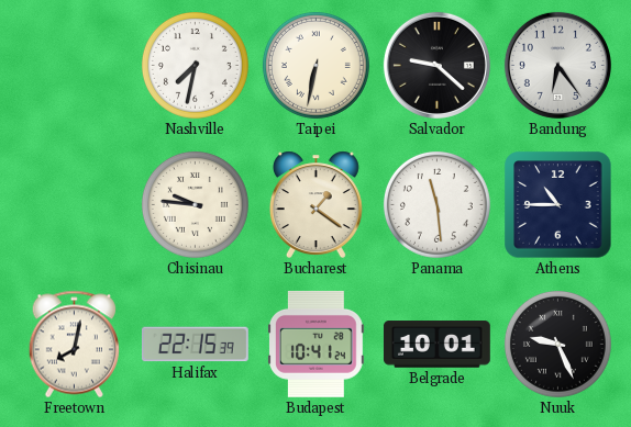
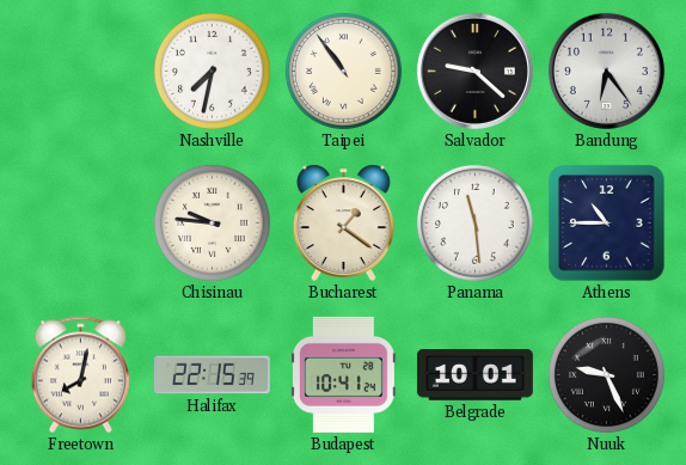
Taipei: 6:32 -> 10:54
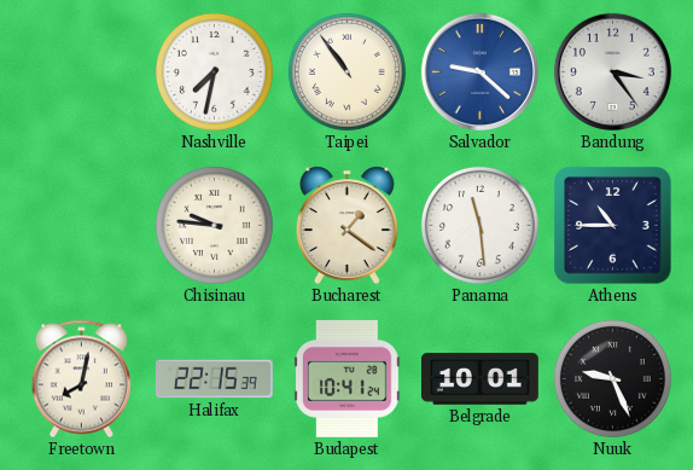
Salvador dial: black -> blue
Bandung: 6:24 -> 3:24
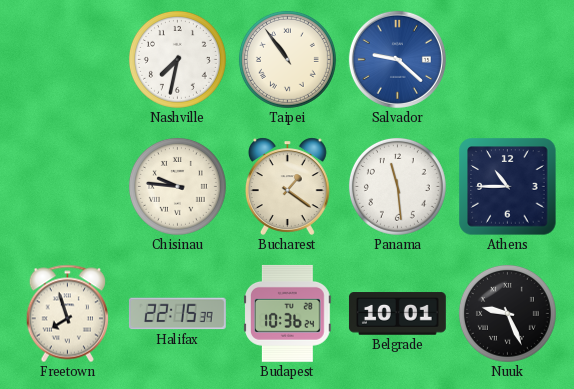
Bandung: 3:24 -> none
Freetown: 8:02 -> 7:57
Budapest: 10:41 -> 10:36
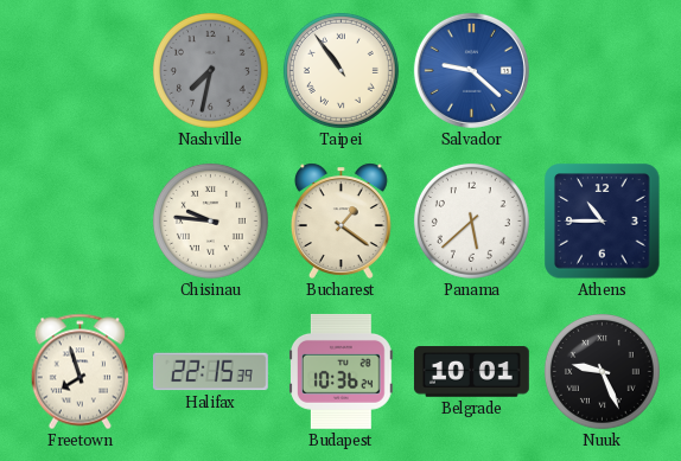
Nashville dial: white -> grey
Panama: 11:29 -> 5:38
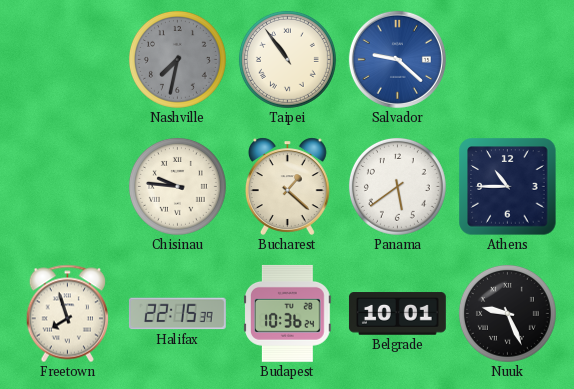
Bucharest: 1:21 -> 1:22
Panama: 5:38 -> 5:39
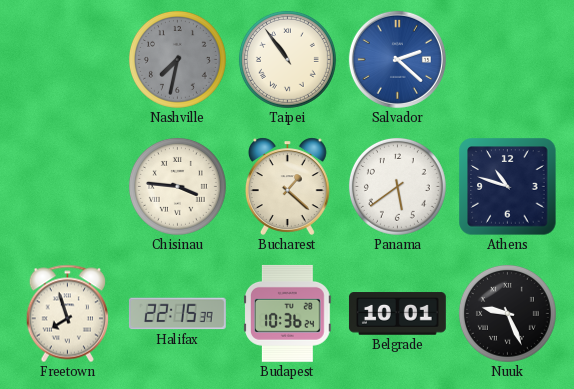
Salvador: 9:22 -> 2:22
Chisinau: 9:46 -> 3:46
Athens: 10:45 -> 10:48
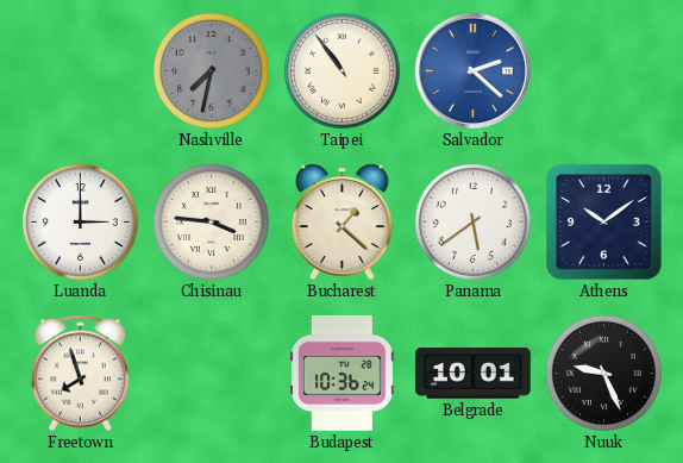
Luanda: none -> 3:00
Athens: 10:48 -> 10:09
Halifax: 22:15 -> none
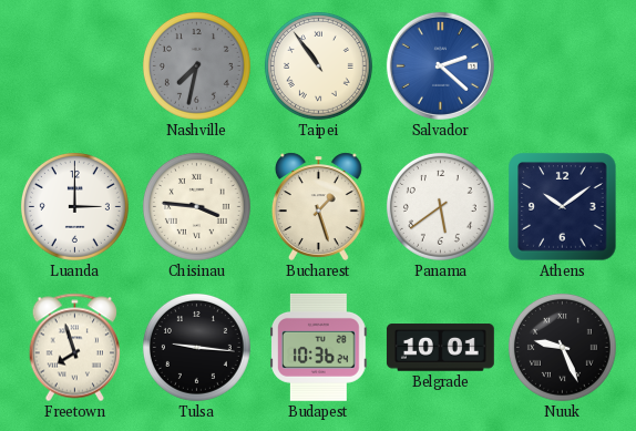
Bucharest: 1:22 -> 1:27
Tulsa: none -> 9:16
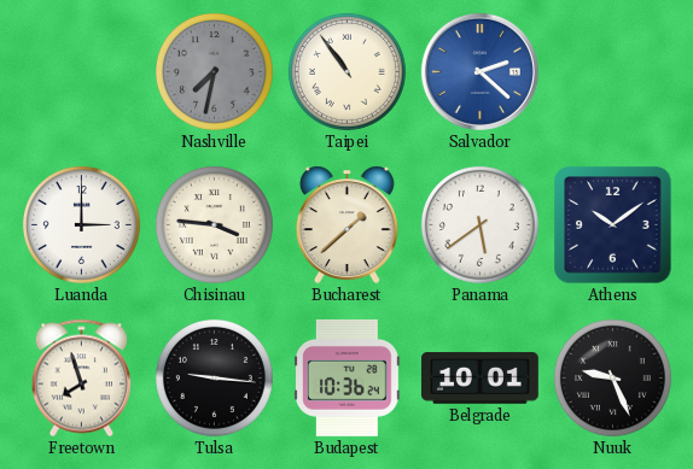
Bucharest: 1:27 -> 1:38
